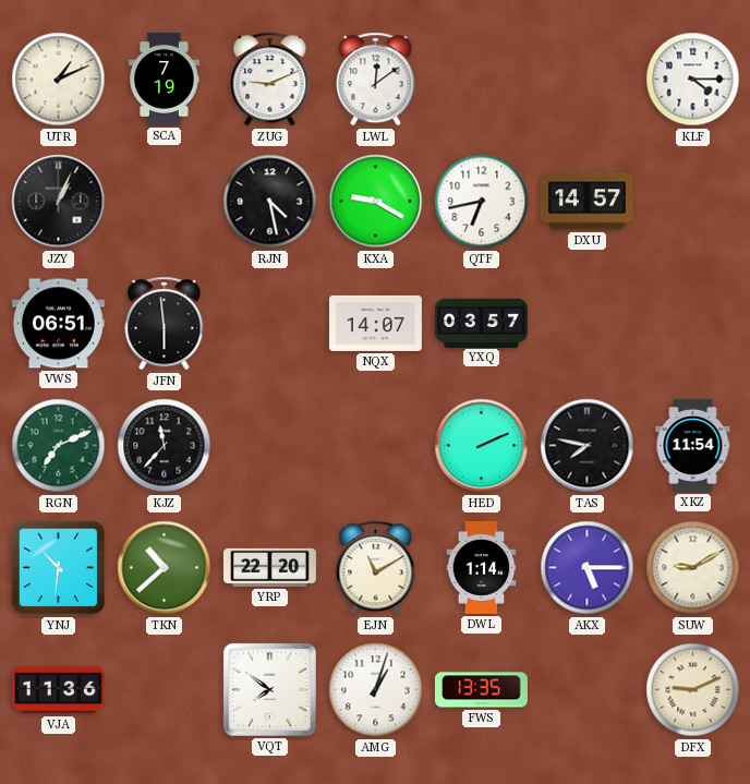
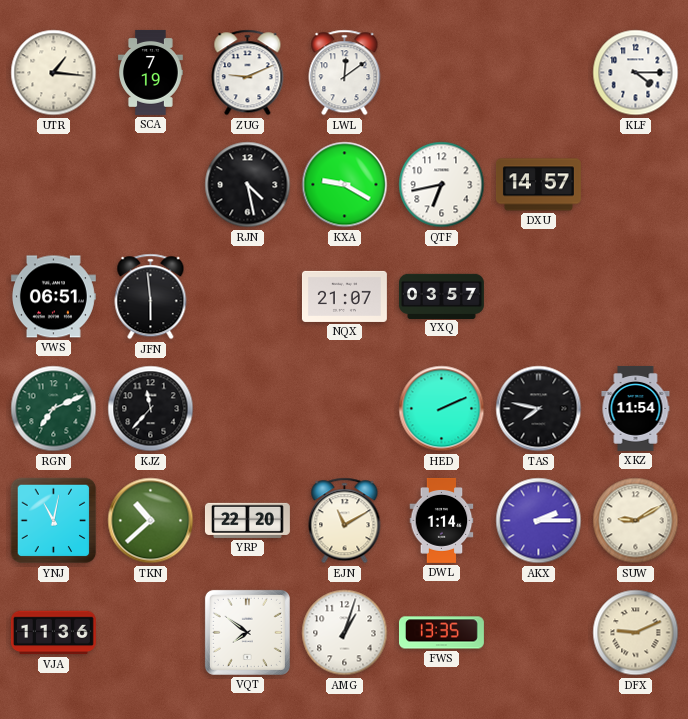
UTR: 1:11 -> 1:16
JZY: 1:04 -> none
NQX: 14:07 -> 21:07
YNJ: 10:31 -> 11:02
AKX: 5:15 -> 2:15
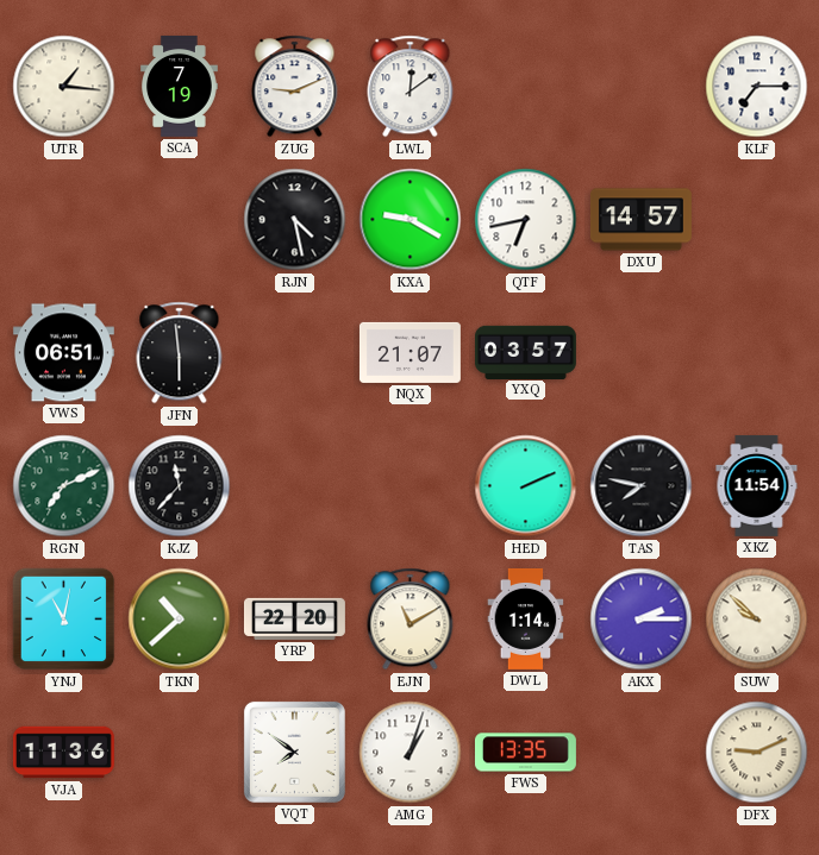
KLF: 4:15 -> 7:15
SUW: 9:10 -> 9:52
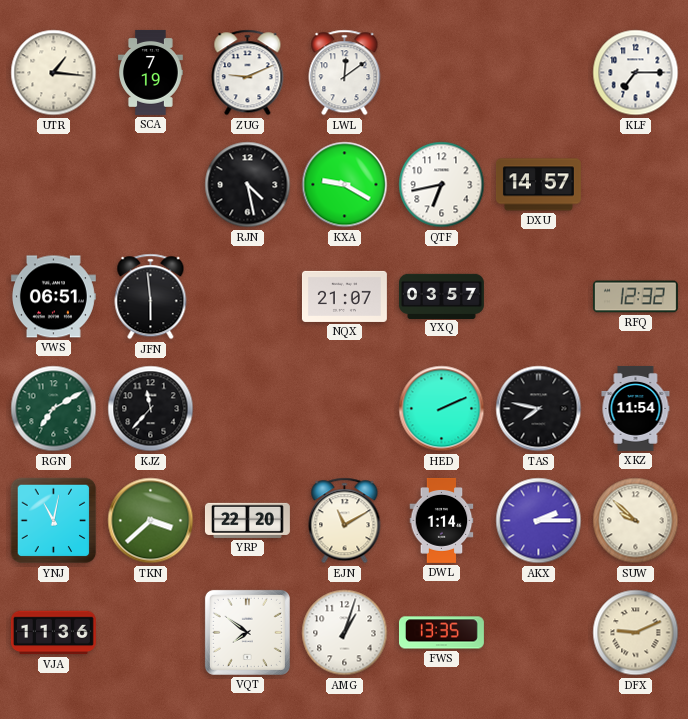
RFQ: none -> 12:32
RGN: 7:11 -> 7:10
TKN: 10:38 -> 3:38
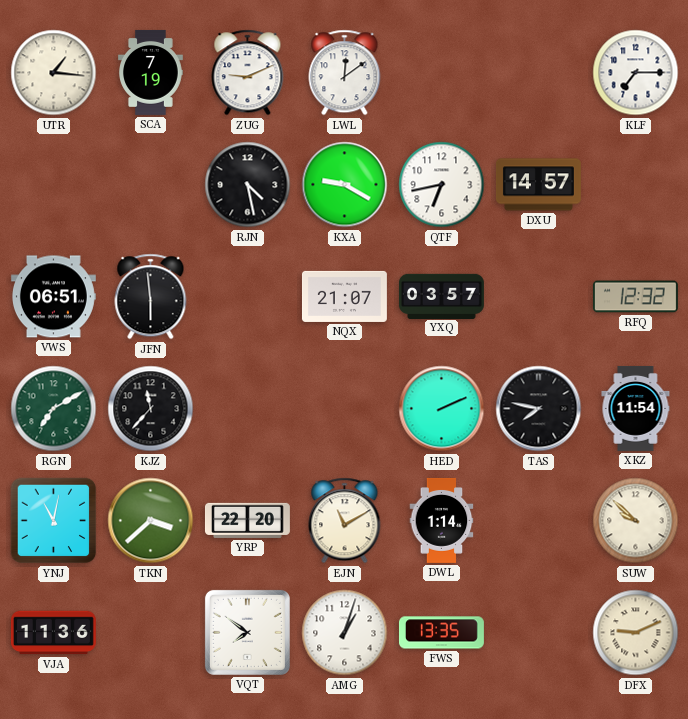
AKX: 2:15 -> none
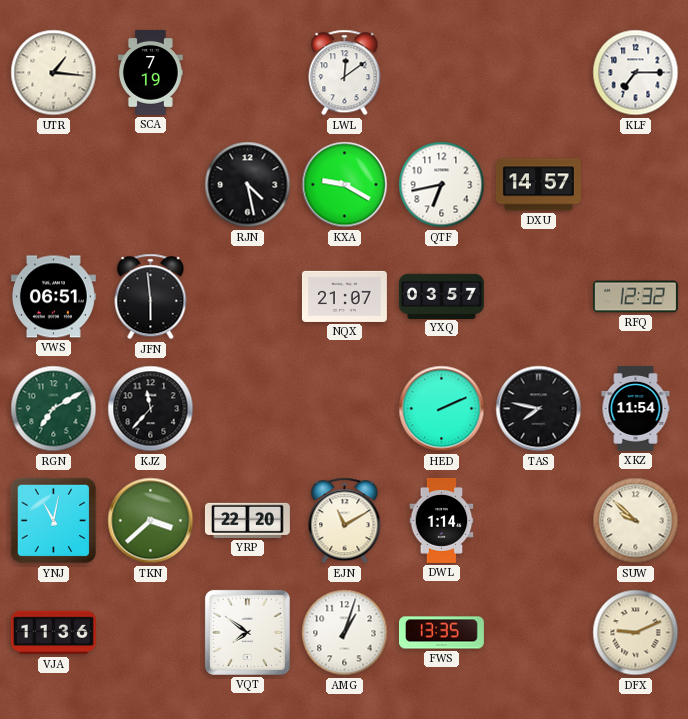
ZUG: 9:11 -> none
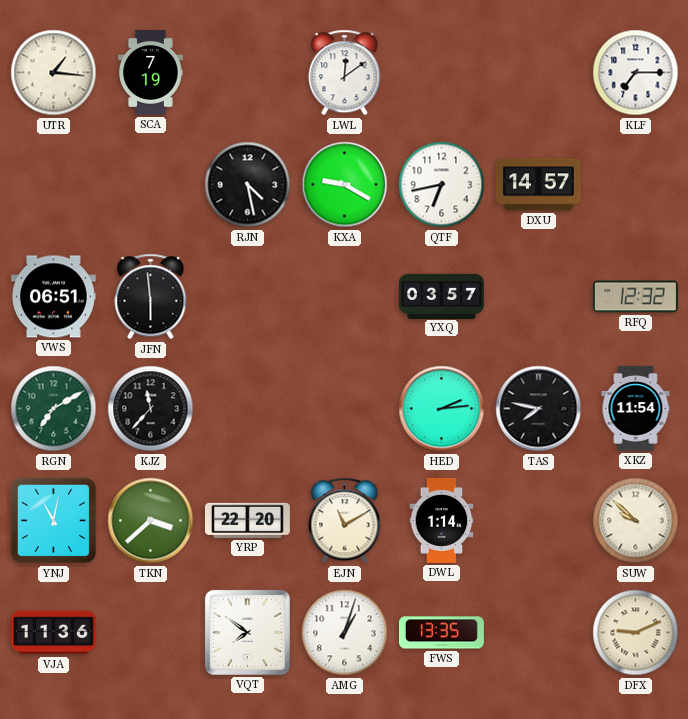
NQX: 21:07 -> none
HED: 2:11 -> 2:14
